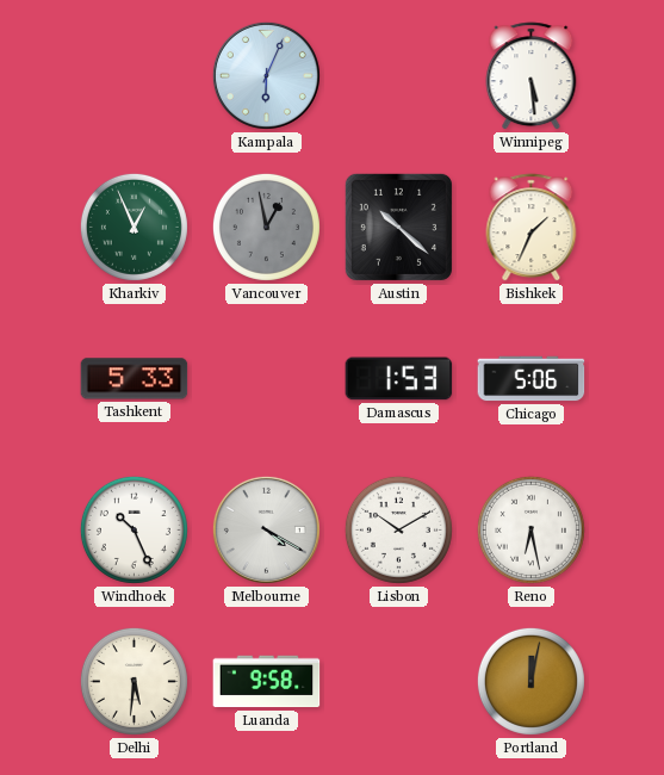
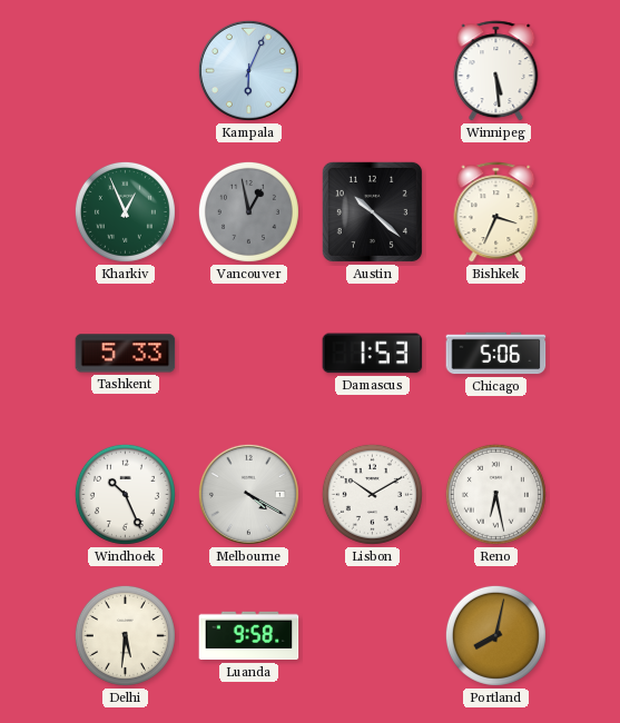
Bishkek: 1:34 -> 3:34
Portland: 12:02 -> 8:02
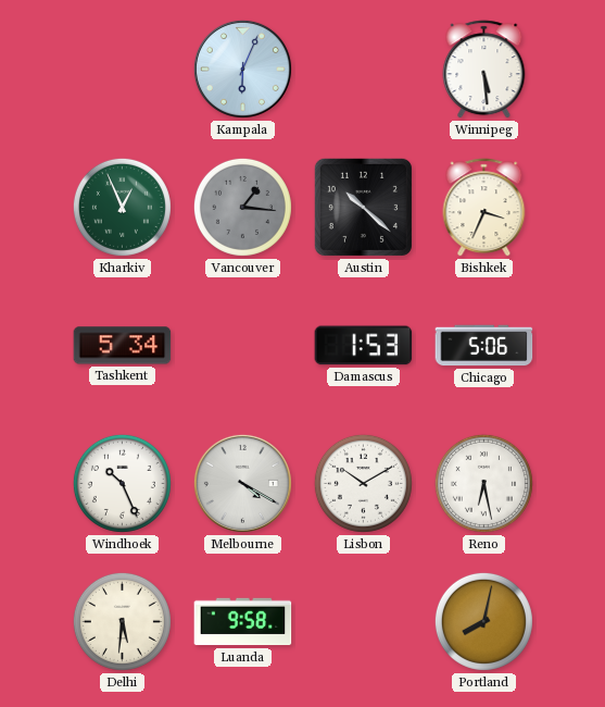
Vancouver: 12:58 -> 1:16
Tashkent: 5:33 -> 5:34
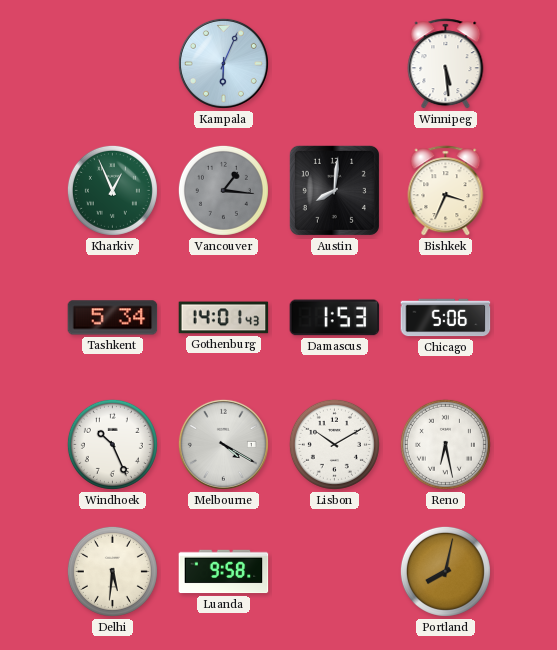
Austin: 10:22 -> 8:01
Gothenburg: none -> 14:01
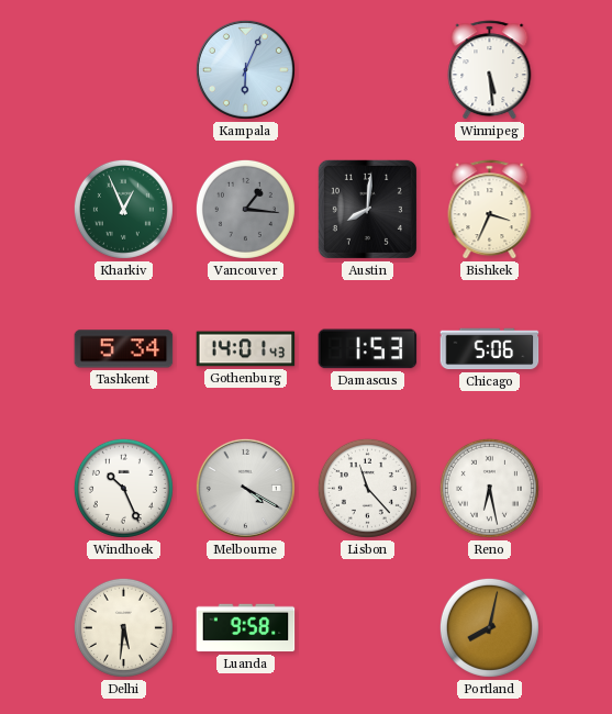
Lisbon: 10:10 -> 11:23
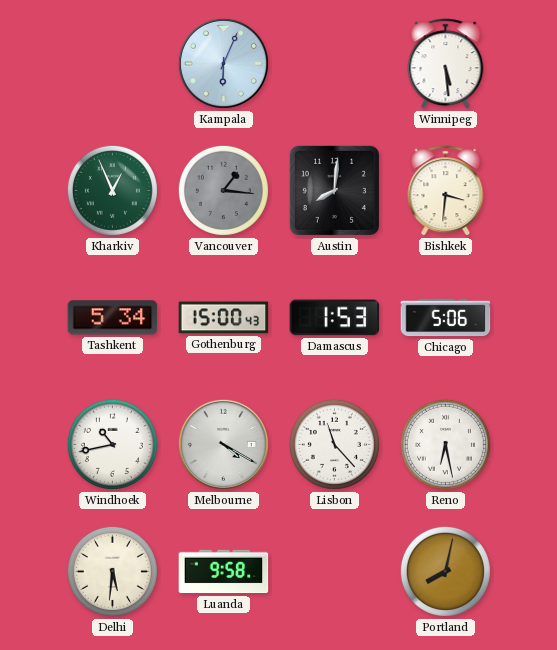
Bishkek: 3:34 -> 3:31
Gothenburg: 14:01 -> 15:00
Windhoek: 10:26 -> 10:43
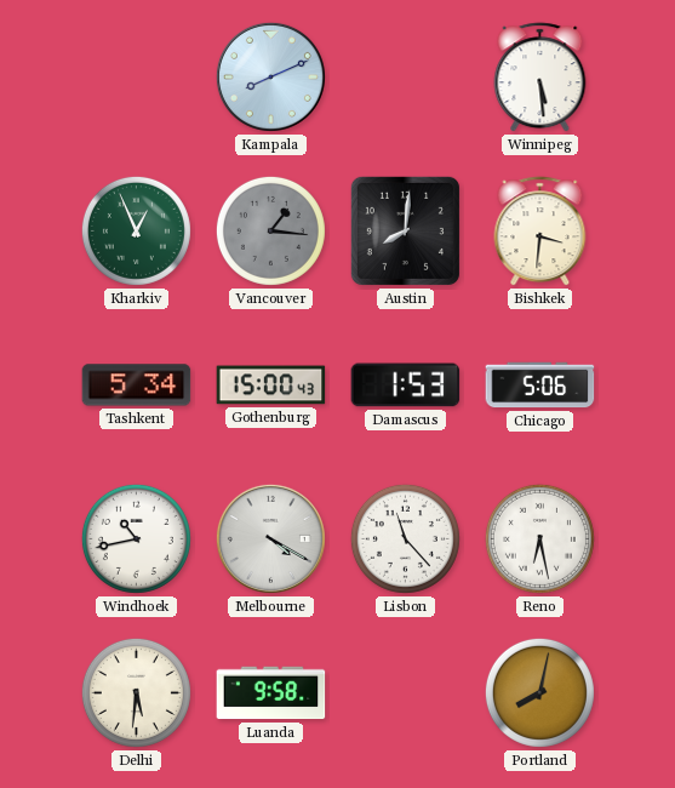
Kampala: 6:04 -> 8:11
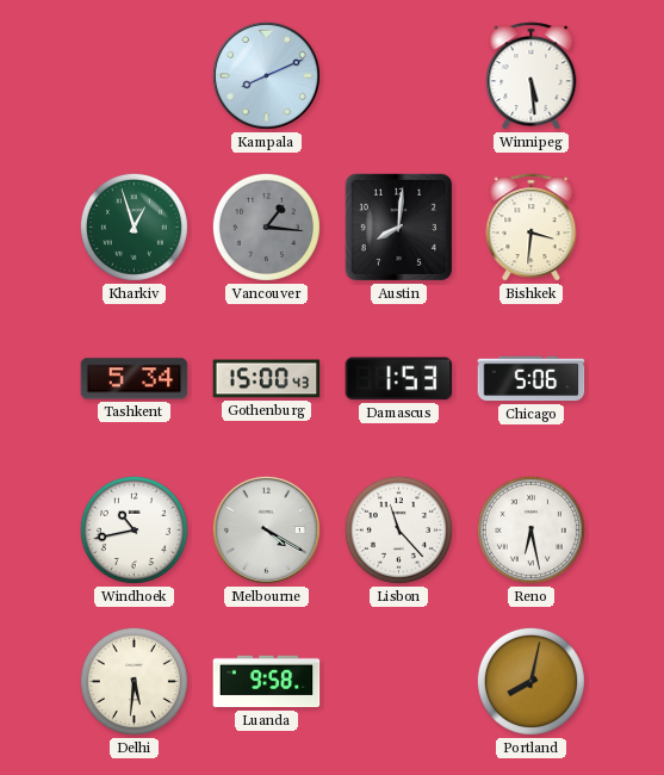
Kharkiv: 12:56 -> 12:57
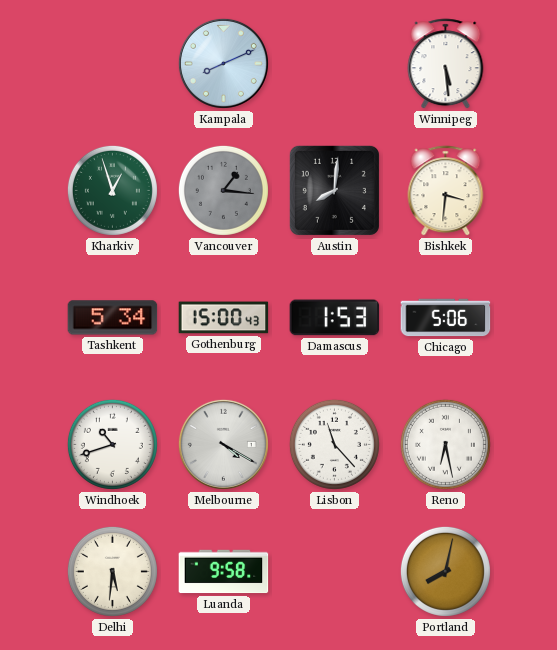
Windhoek: 10:43 -> 10:42
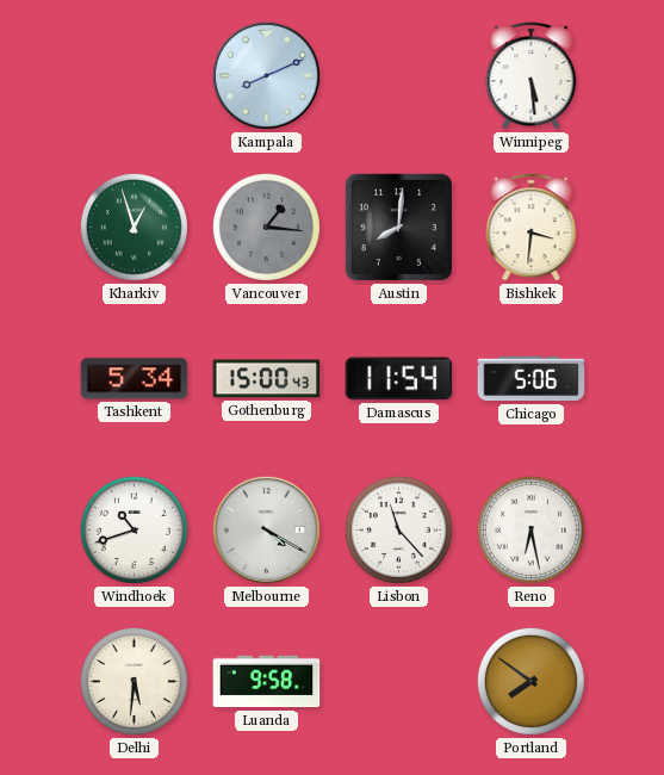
Damascus: 1:53 -> 11:54
Portland: 8:02 -> 7:51
